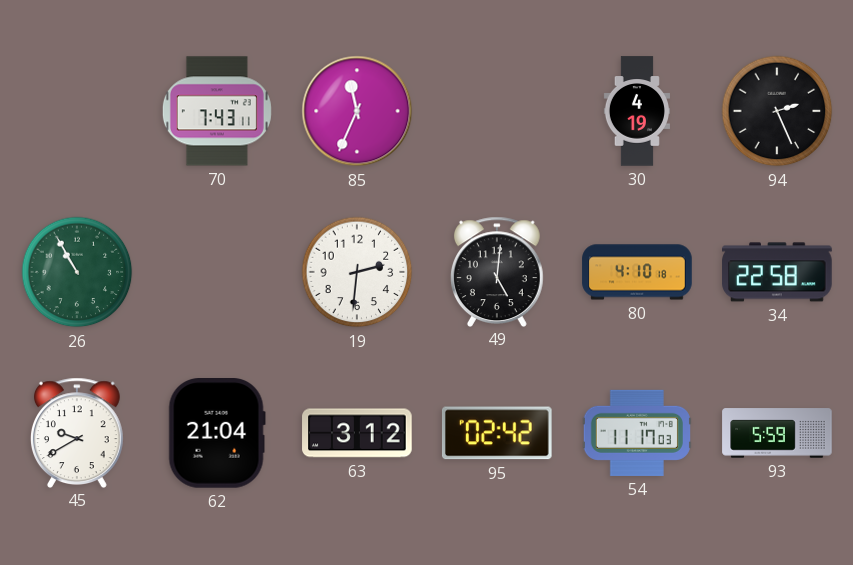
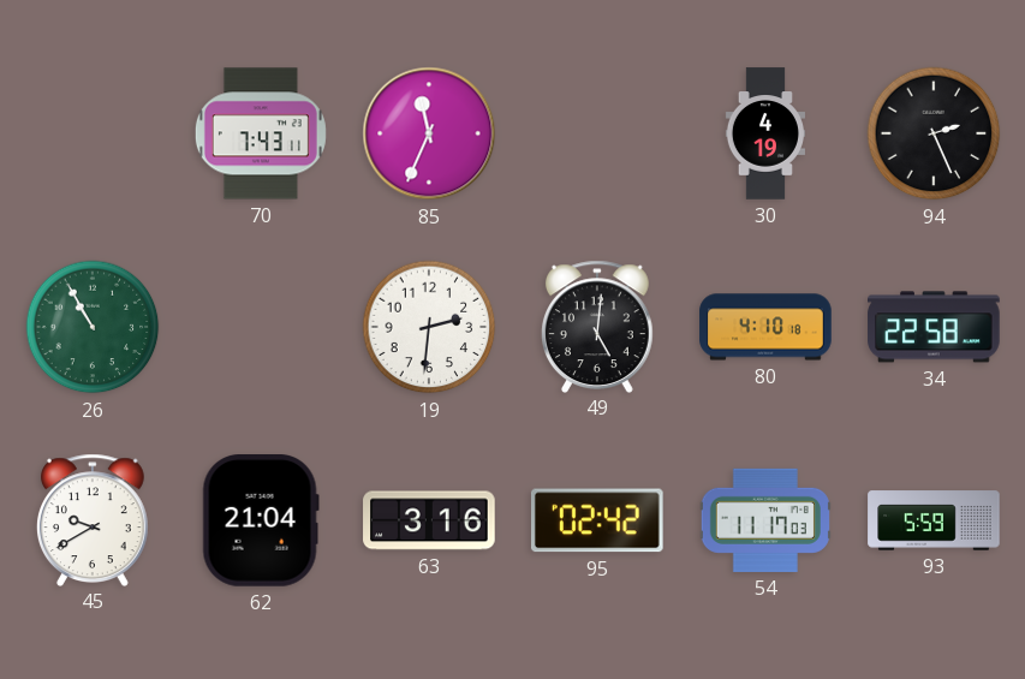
63: 3:12 -> 3:16
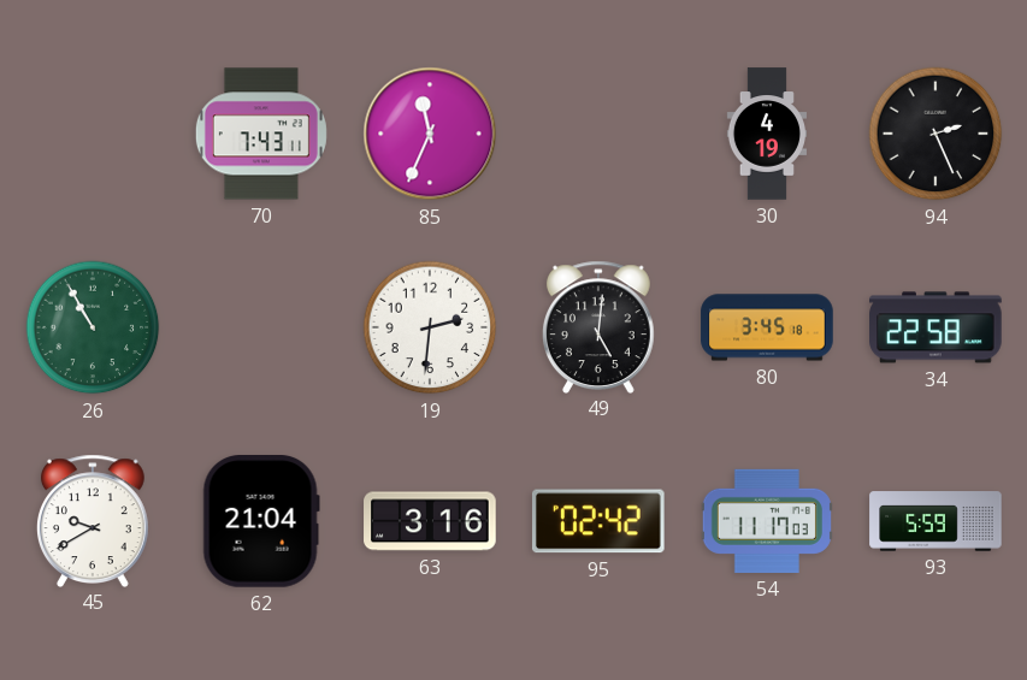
80: 4:10 -> 3:45
